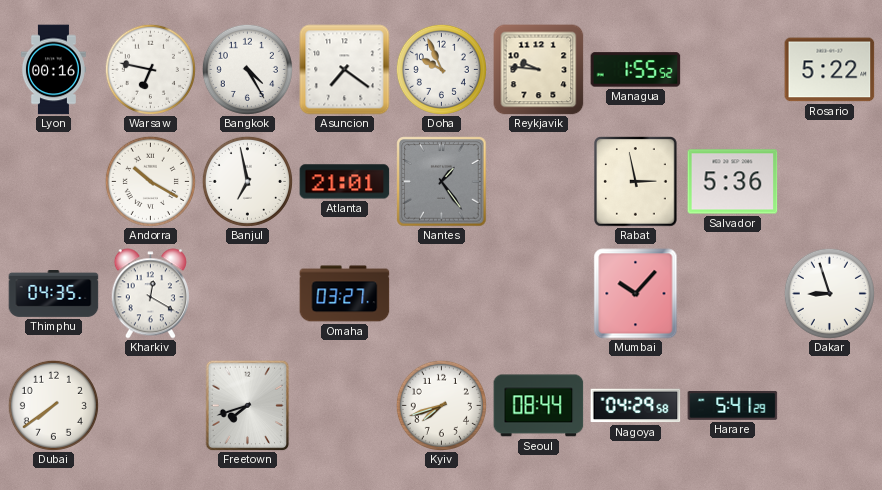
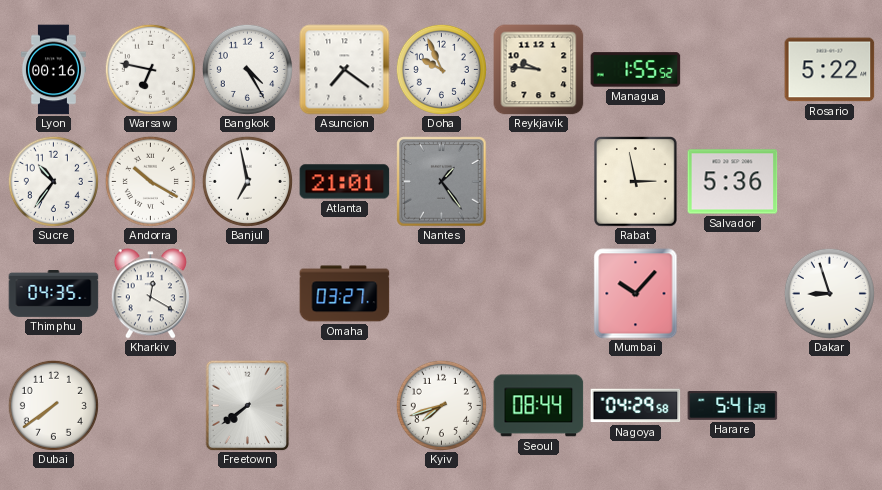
Sucre: none -> 10:36
Freetown: 7:42 -> 7:39
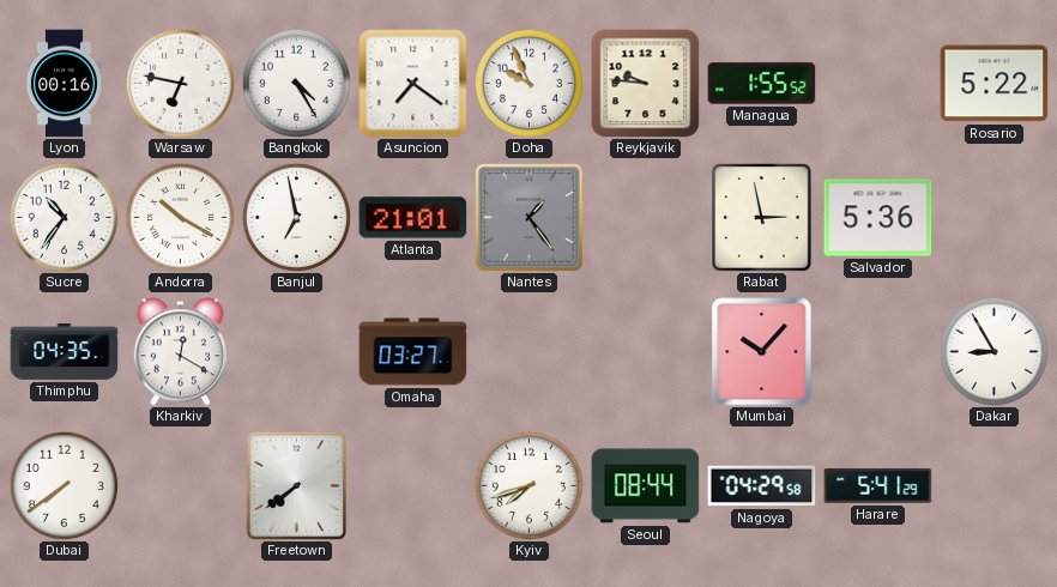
Dakar: 8:57 -> 8:55
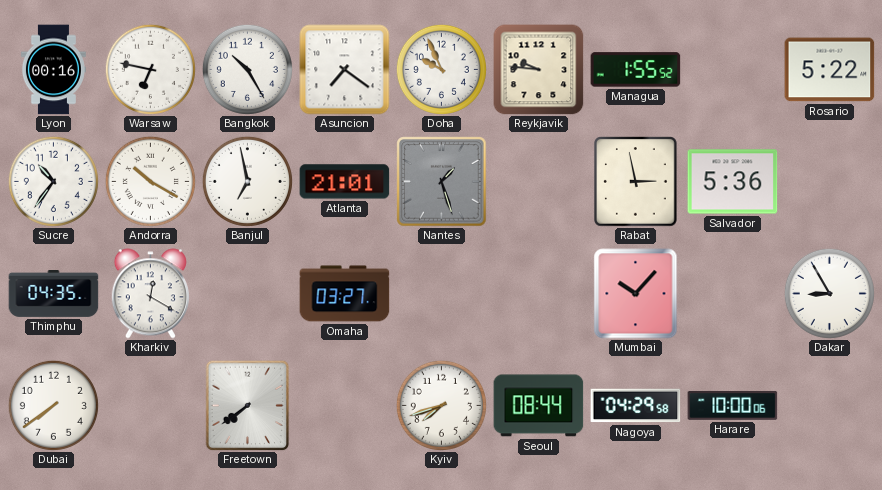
Bangkok: 4:25 -> 10:25
Nantes: 1:24 -> 1:27
Harare: 5:41 -> 10:00
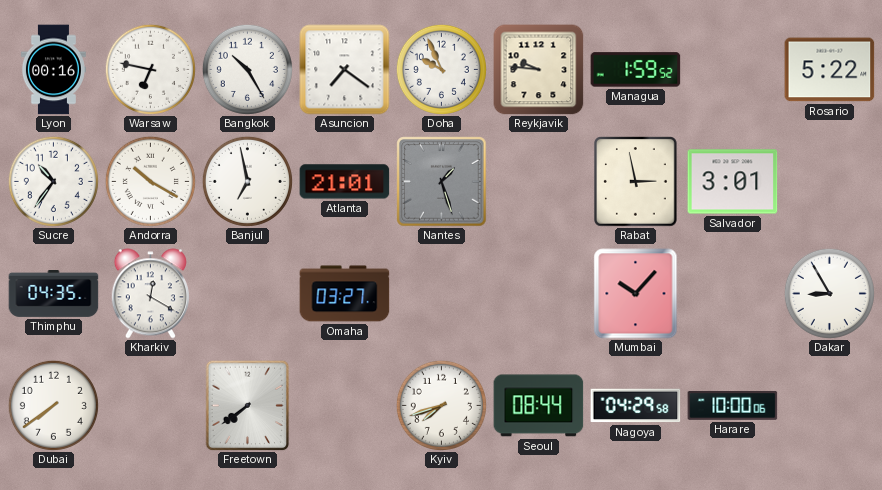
Managua: 1:55 -> 1:59
Salvador: 5:36 -> 3:01
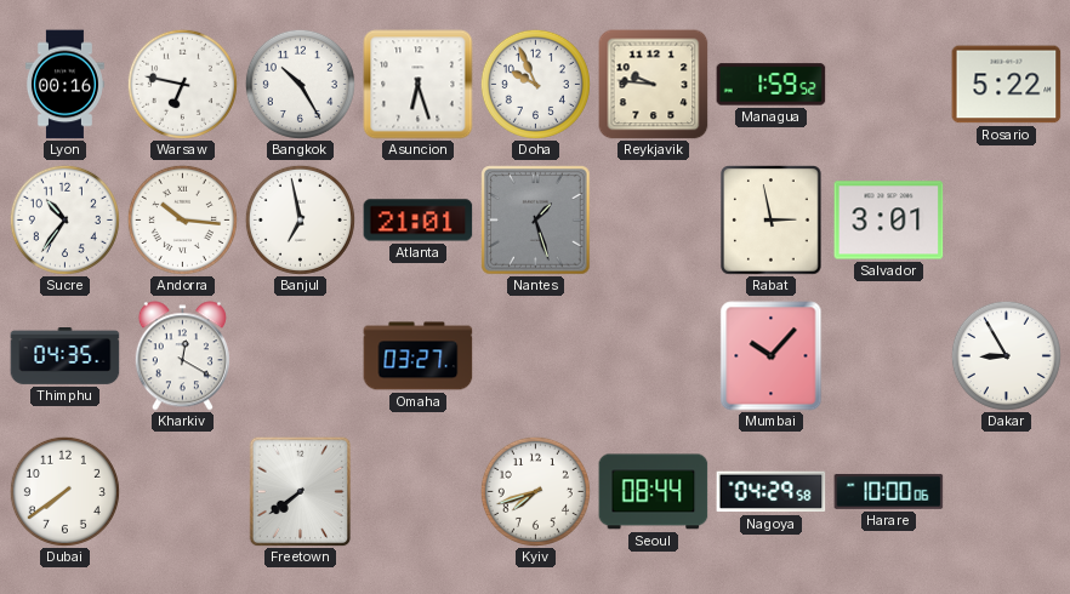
Asuncion: 7:21 -> 6:27
Andorra: 10:20 -> 10:16
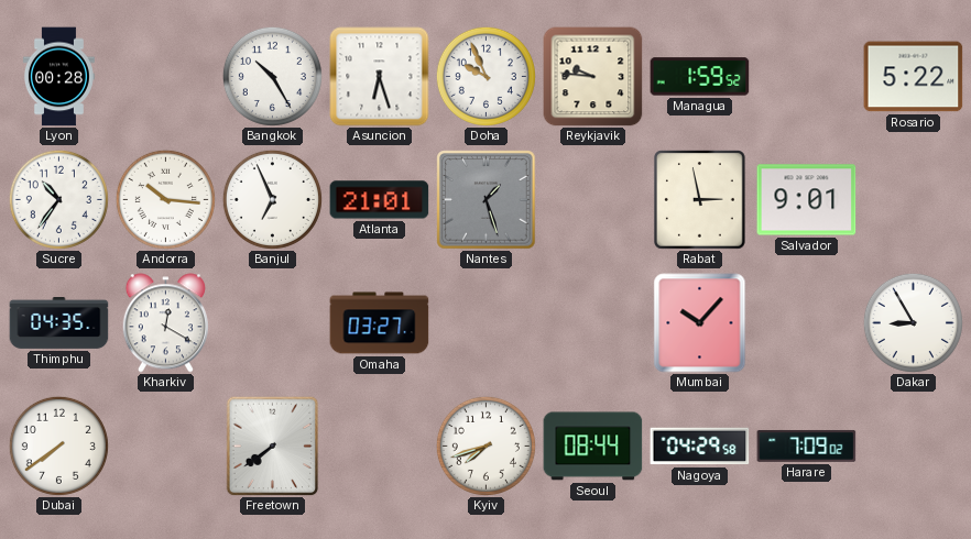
Lyon: 00:16 -> 00:28
Warsaw: 6:47 -> none
Banjul: 6:58 -> 6:56
Salvador: 3:01 -> 9:01
Harare: 10:00 -> 7:09
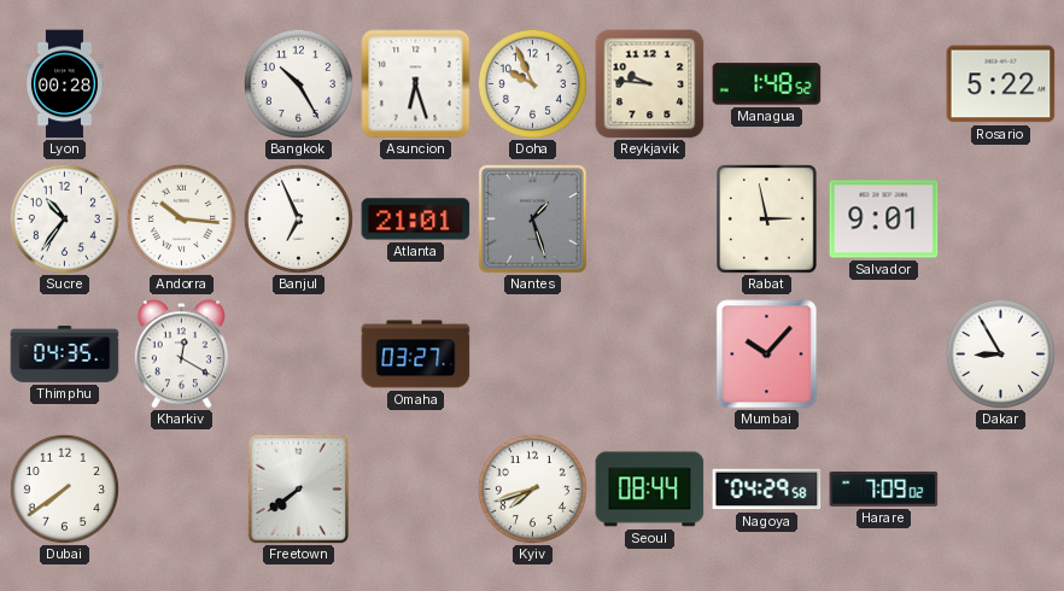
Managua: 1:59 -> 1:48
